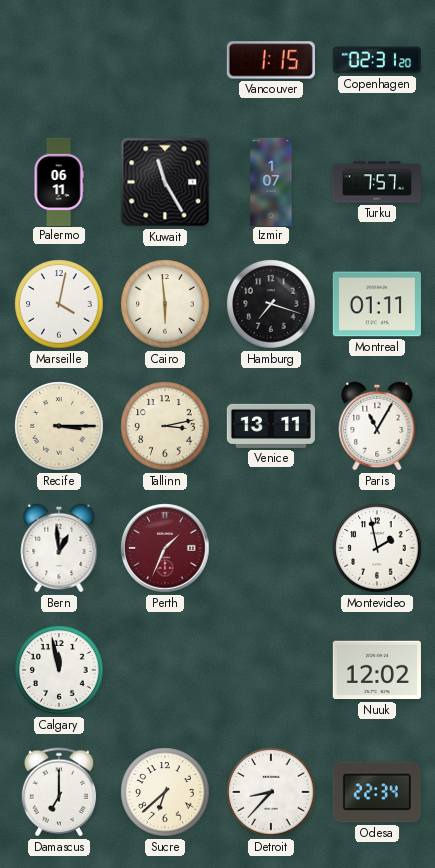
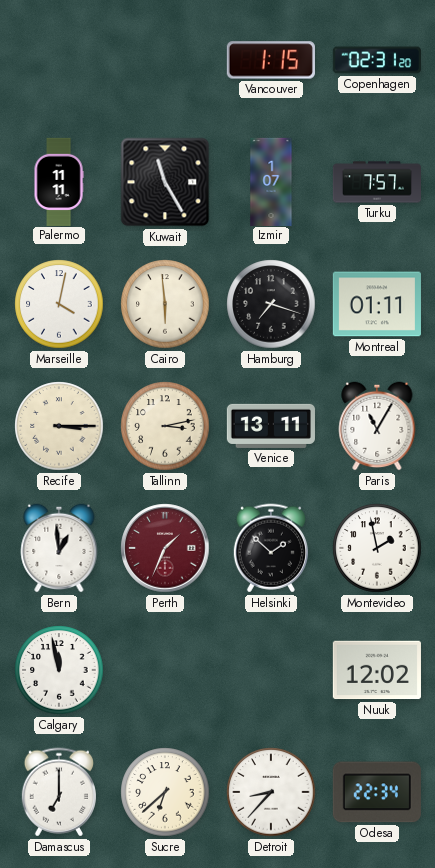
Palermo: 06:11 -> 11:11
Helsinki: none -> 1:52
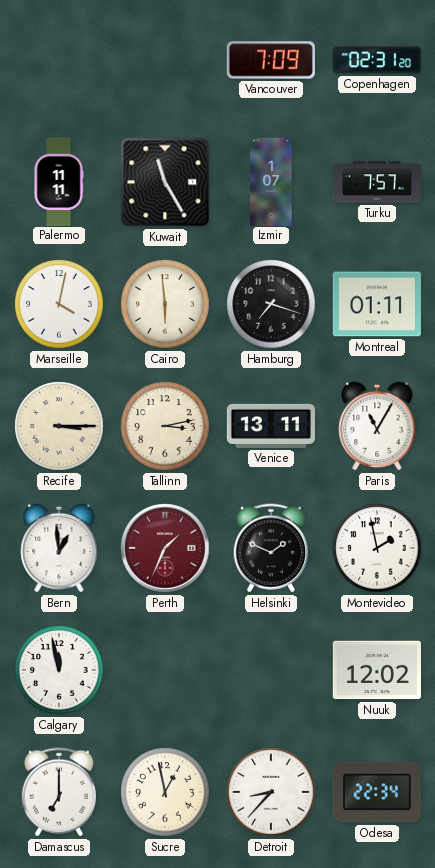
Vancouver: 1:15 -> 7:09
Helsinki: 1:52 -> 1:49
Sucre: 6:38 -> 12:58
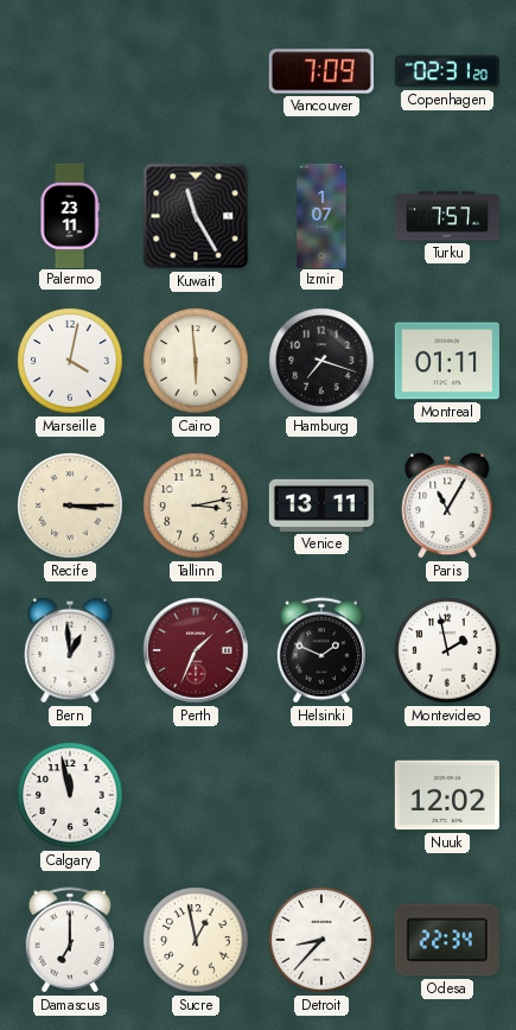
Palermo: 11:11 -> 23:11
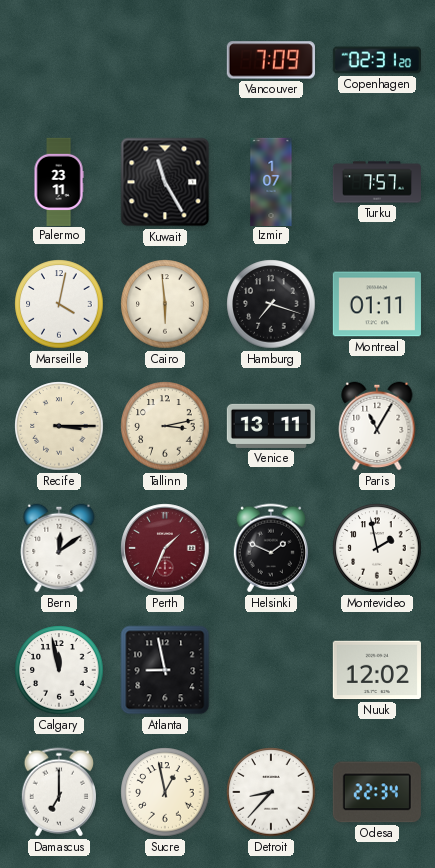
Bern: 12:59 -> 12:09
Atlanta: none -> 8:58
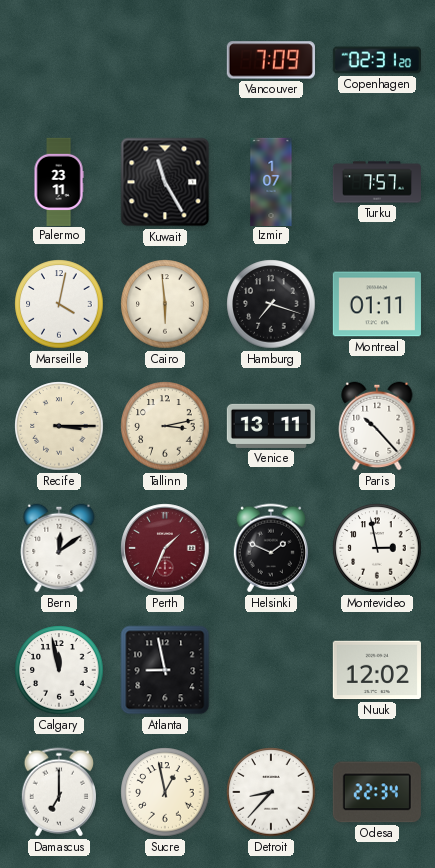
Paris: 11:05 -> 10:23
Montevideo: 1:58 -> 2:58
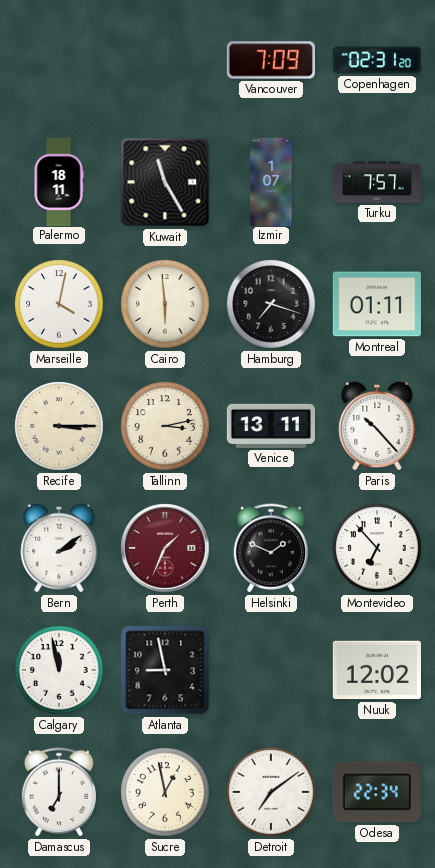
Palermo: 23:11 -> 18:11
Bern: 12:09 -> 2:09
Montevideo: 2:58 -> 6:53
Detroit: 8:37 -> 7:09
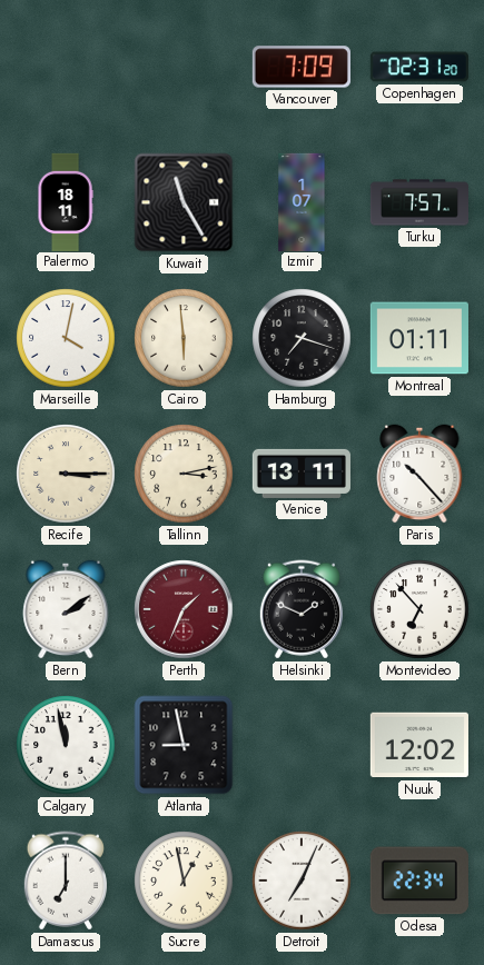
Detroit: 7:09 -> 7:04
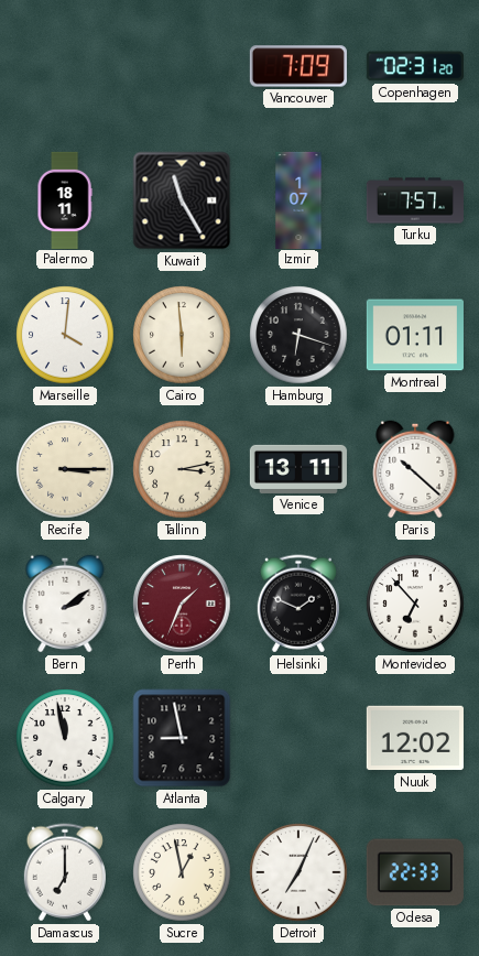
Marseille: 4:02 -> 4:01
Hamburg: 7:18 -> 6:18
Paris: 10:23 -> 10:22
Odesa: 22:34 -> 22:33
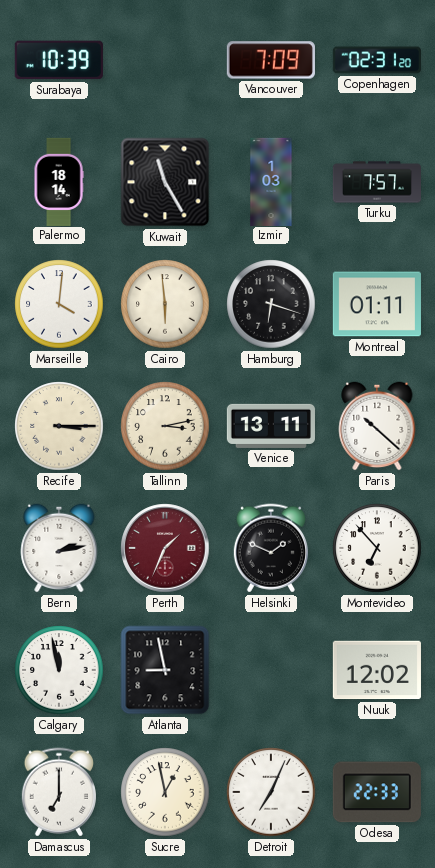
Surabaya: none -> 10:39
Palermo: 18:11 -> 18:14
Izmir: 1:07 -> 1:03
Bern: 2:09 -> 2:13
